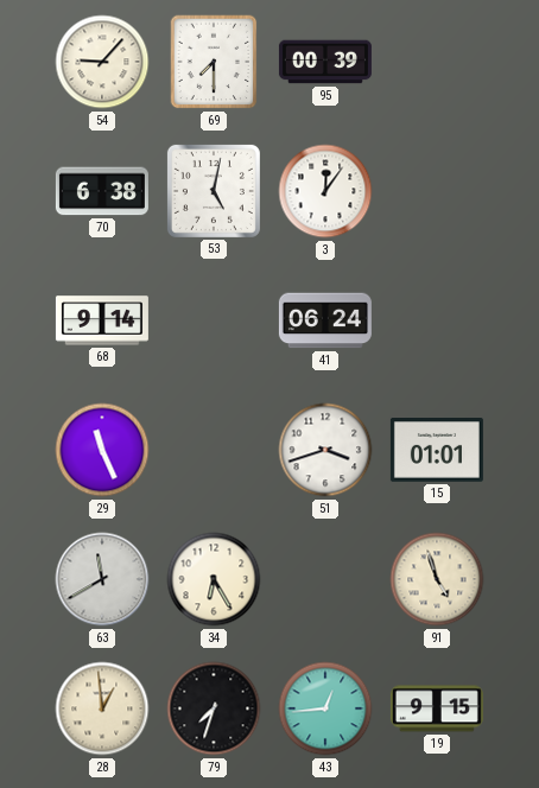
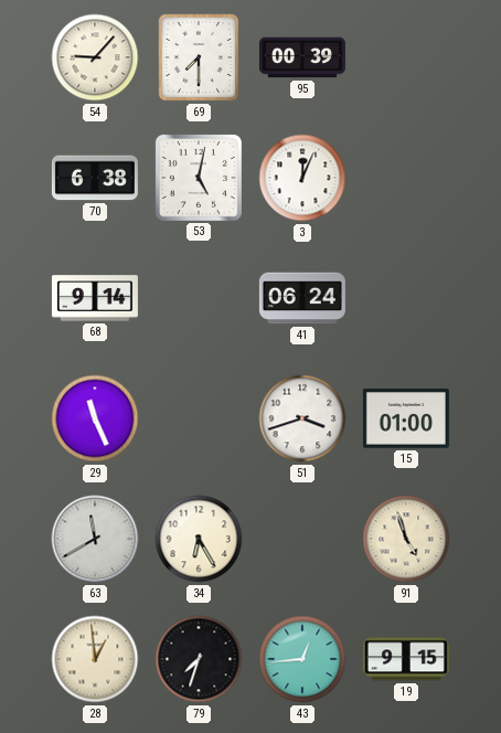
3: 12:06 -> 12:04
15: 01:01 -> 01:00
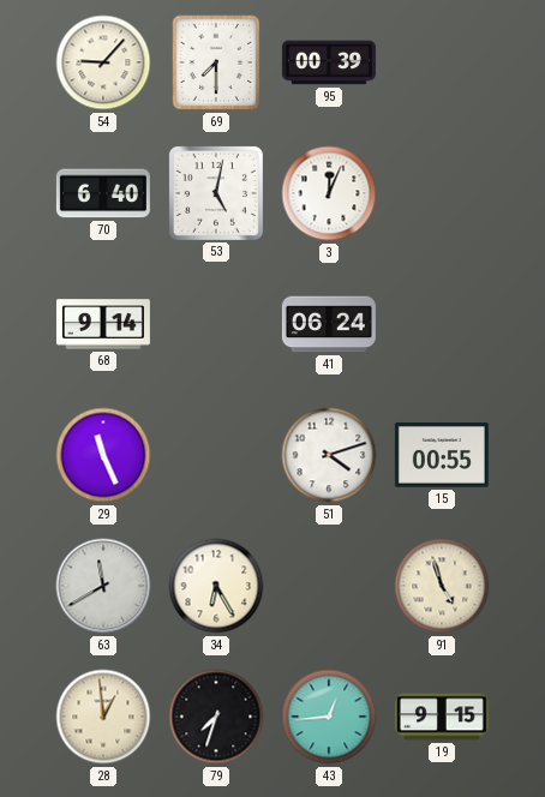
70: 6:38 -> 6:40
51: 3:42 -> 4:12
15: 01:00 -> 00:55
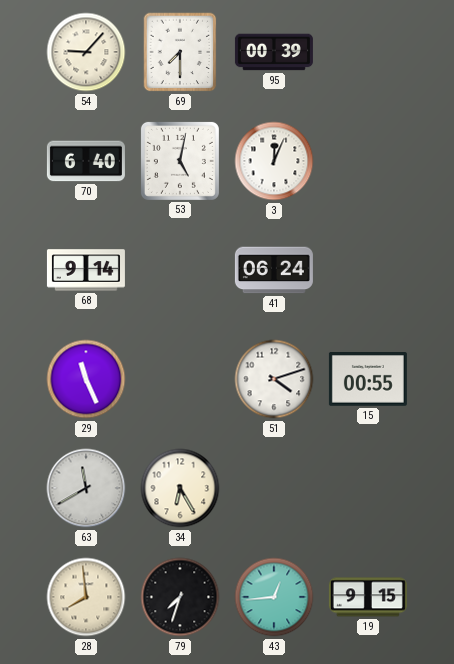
91: 4:57 -> none
28: 12:59 -> 7:59
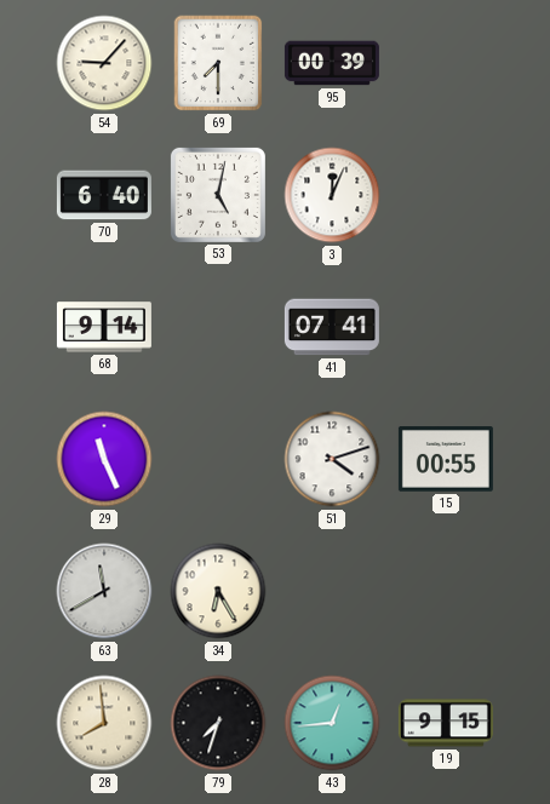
41: 06:24 -> 07:41
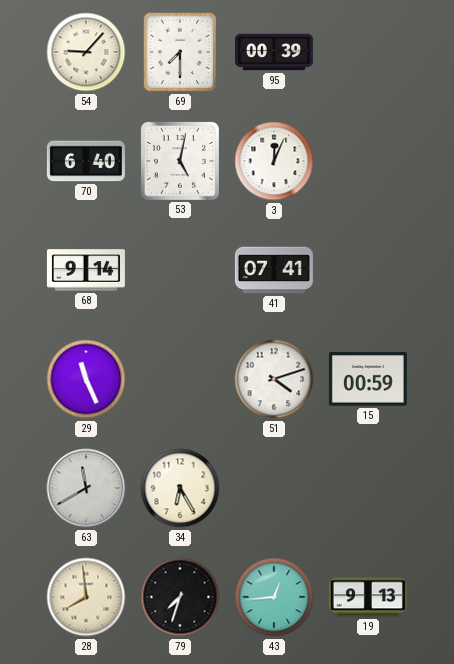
15: 00:55 -> 00:59
19: 9:15 -> 9:13
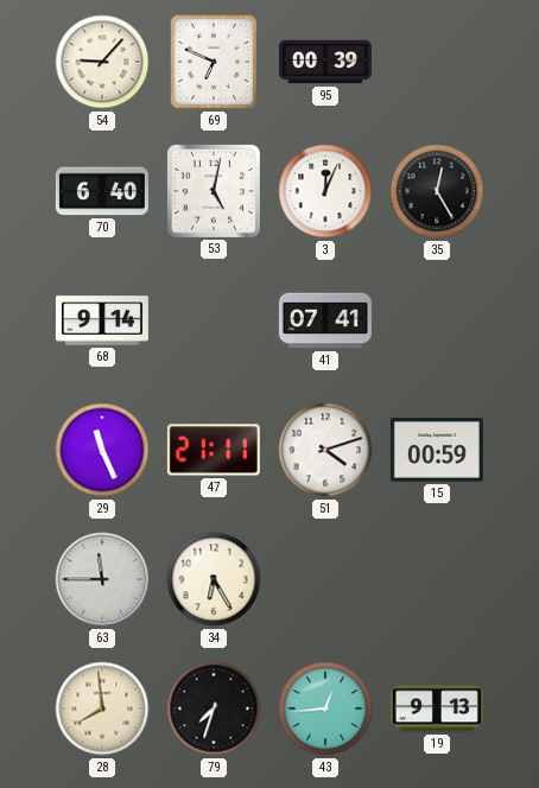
69: 7:30 -> 6:49
35: none -> 12:25
47: none -> 21:11
63: 11:40 -> 11:45
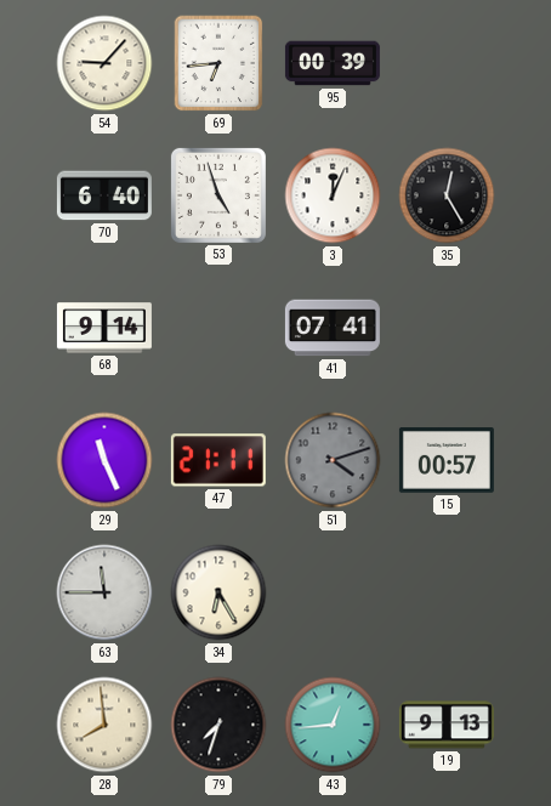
69: 6:49 -> 6:44
53: 5:02 -> 4:57
51 dial: white -> grey
15: 00:59 -> 00:57
